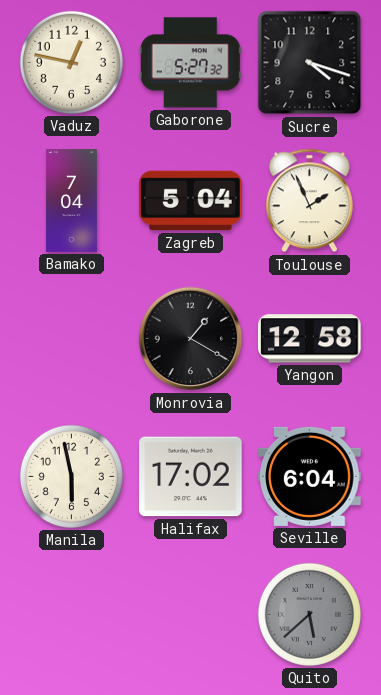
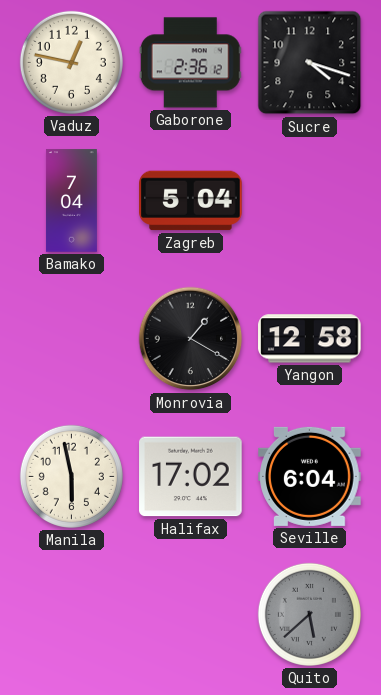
Gaborone: 5:27 -> 2:36
Toulouse: 1:56 -> none
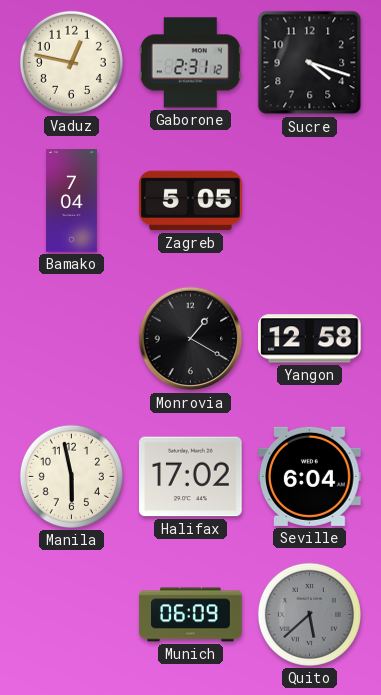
Gaborone: 2:36 -> 2:31
Zagreb: 5:04 -> 5:05
Munich: none -> 06:09
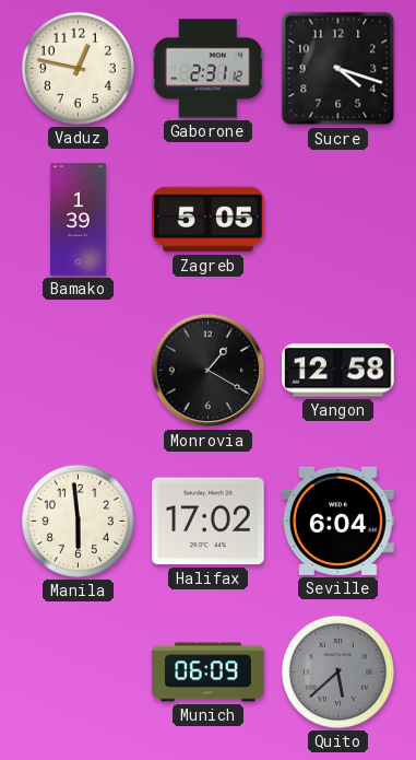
Bamako: 7:04 -> 1:39
Manila: 5:58 -> 5:59
